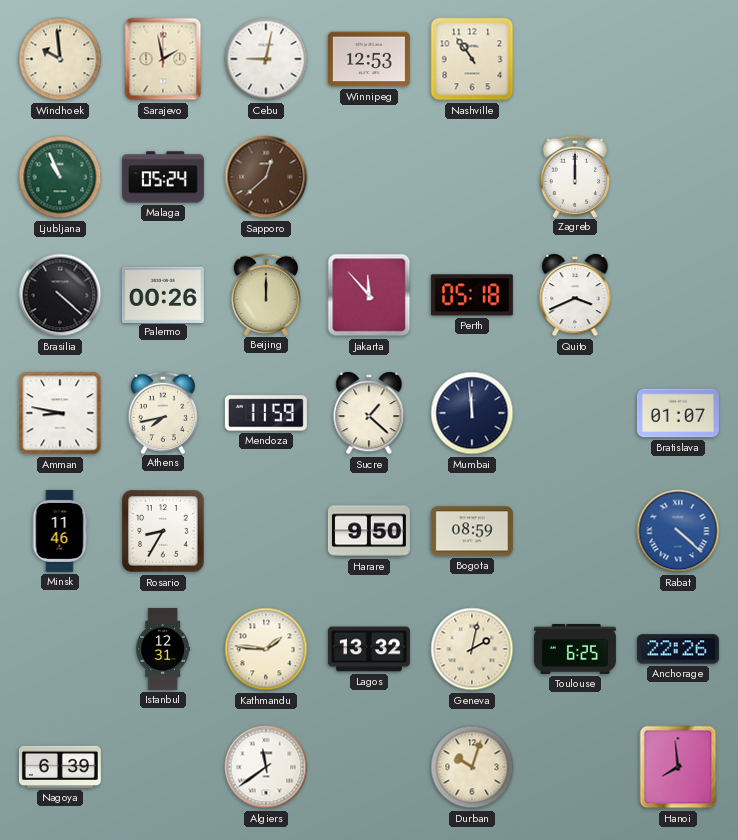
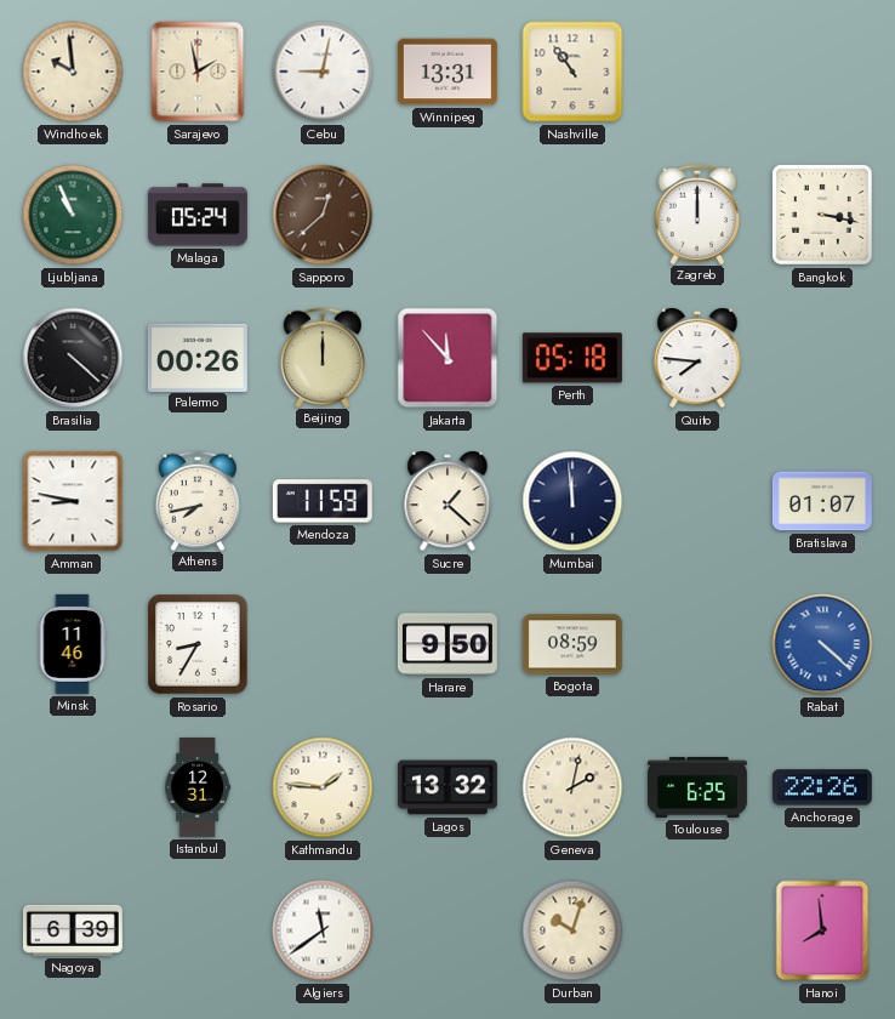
Winnipeg: 12:53 -> 13:31
Bangkok: none -> 3:17
Quito: 3:41 -> 7:46
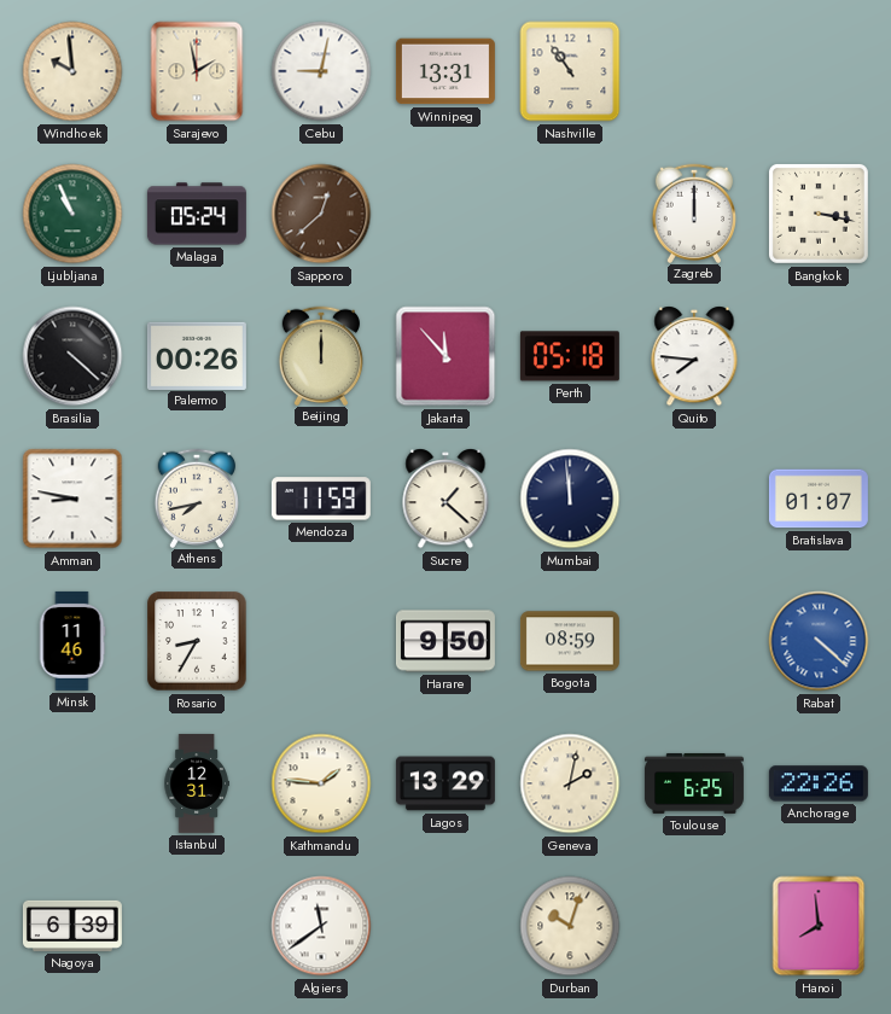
Lagos: 13:32 -> 13:29
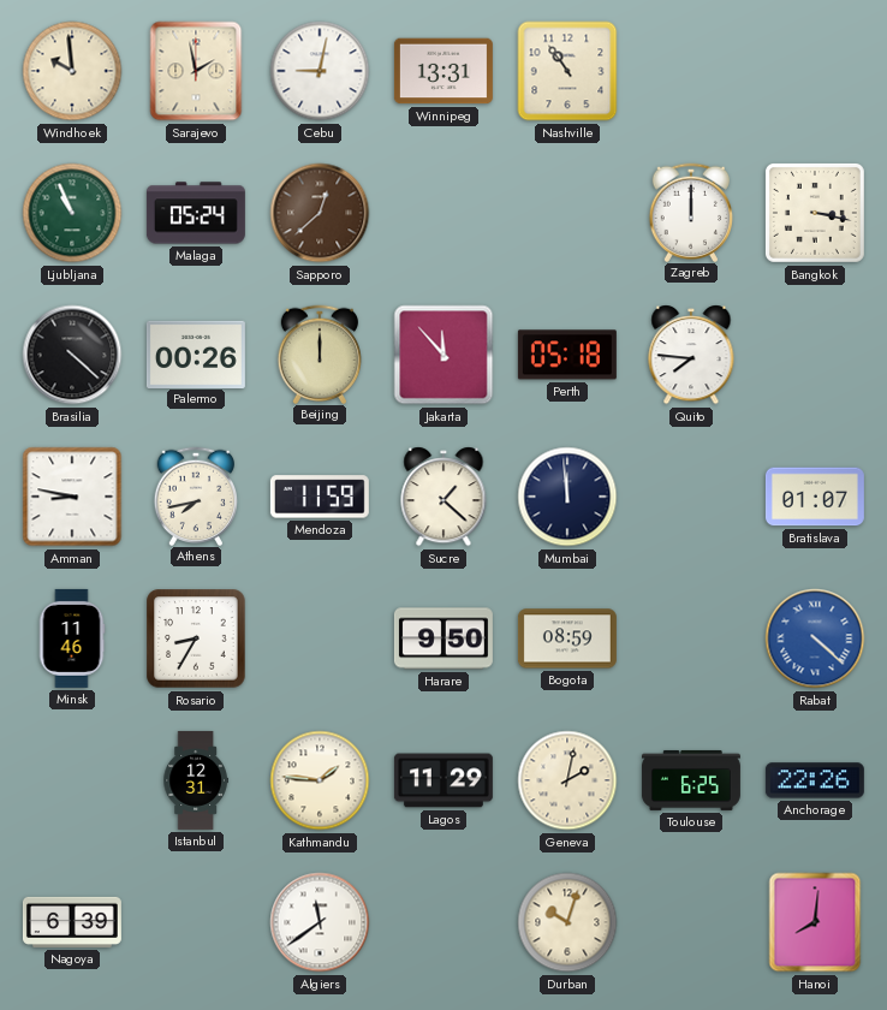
Lagos: 13:29 -> 11:29
Hanoi: 7:59 -> 8:01
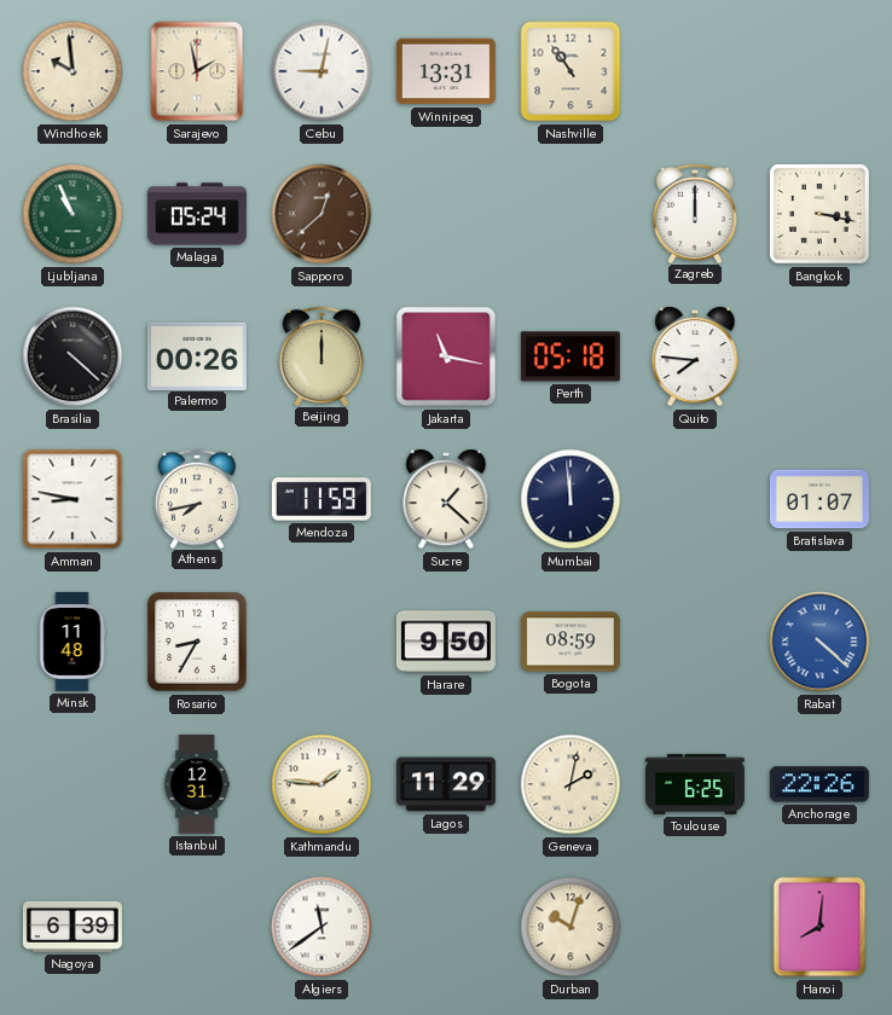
Jakarta: 11:53 -> 11:17
Minsk: 11:46 -> 11:48
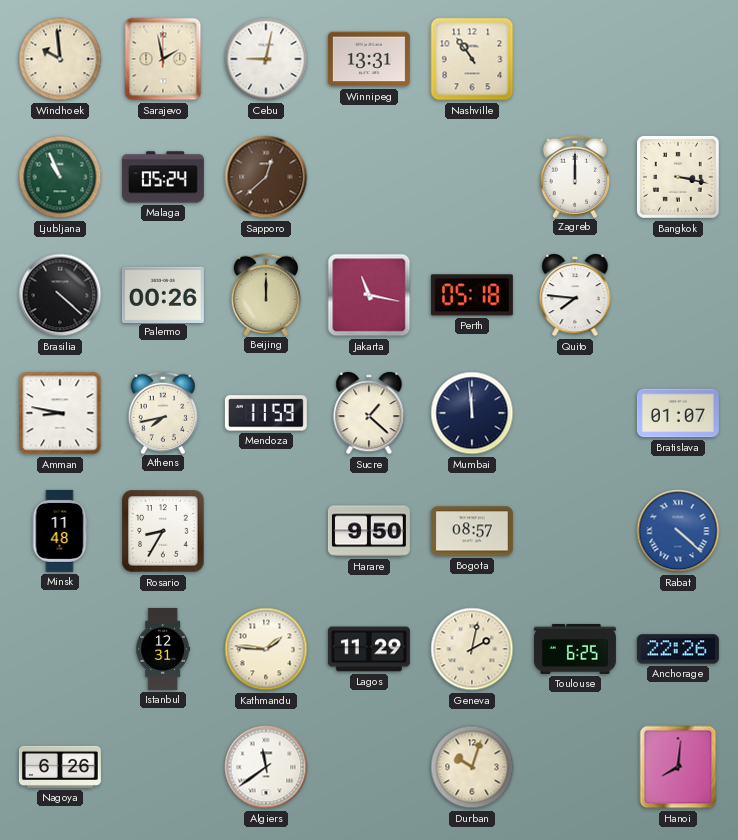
Bogota: 08:59 -> 08:57
Nagoya: 6:39 -> 6:26
